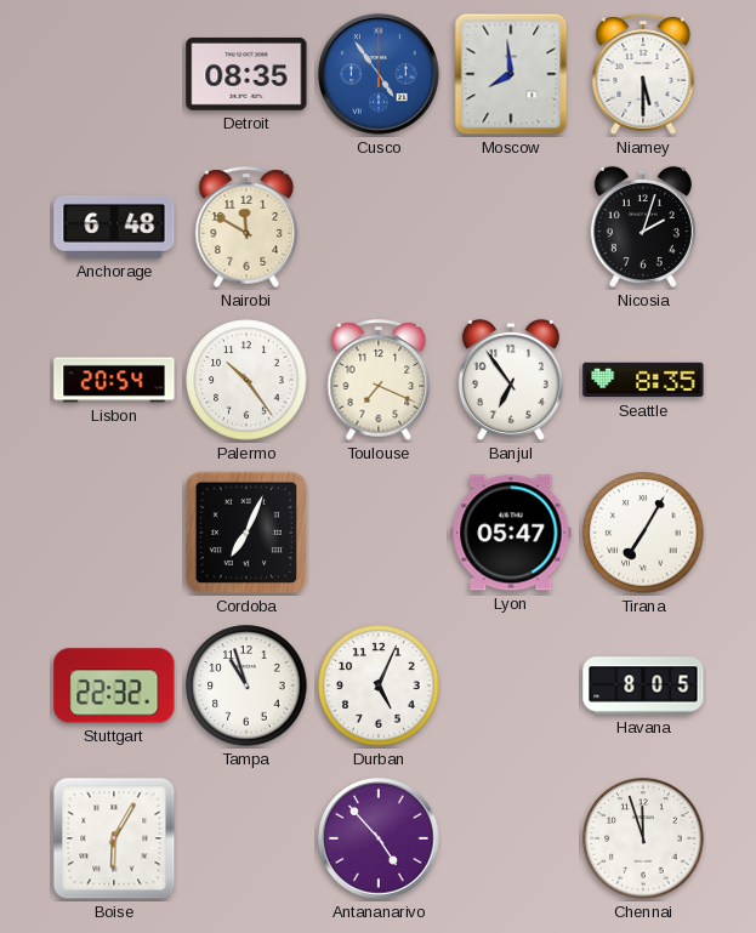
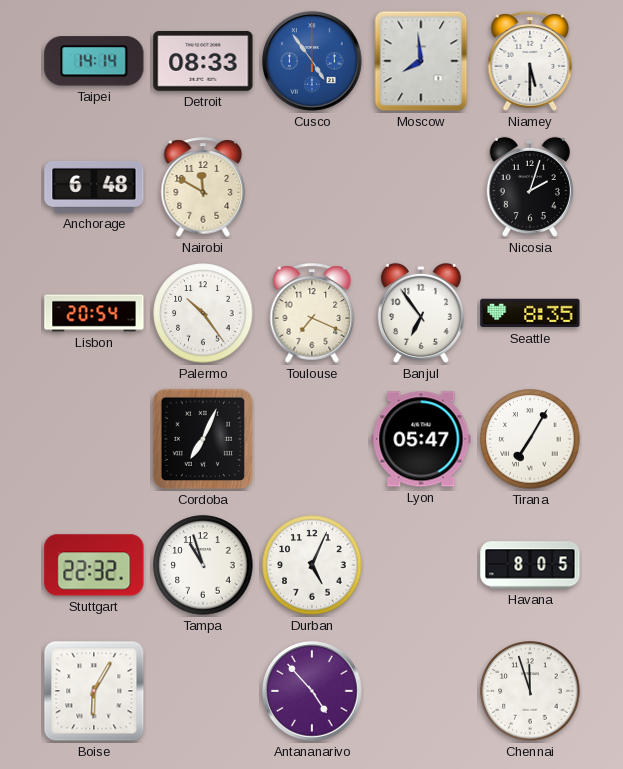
Taipei: none -> 14:14
Detroit: 08:35 -> 08:33
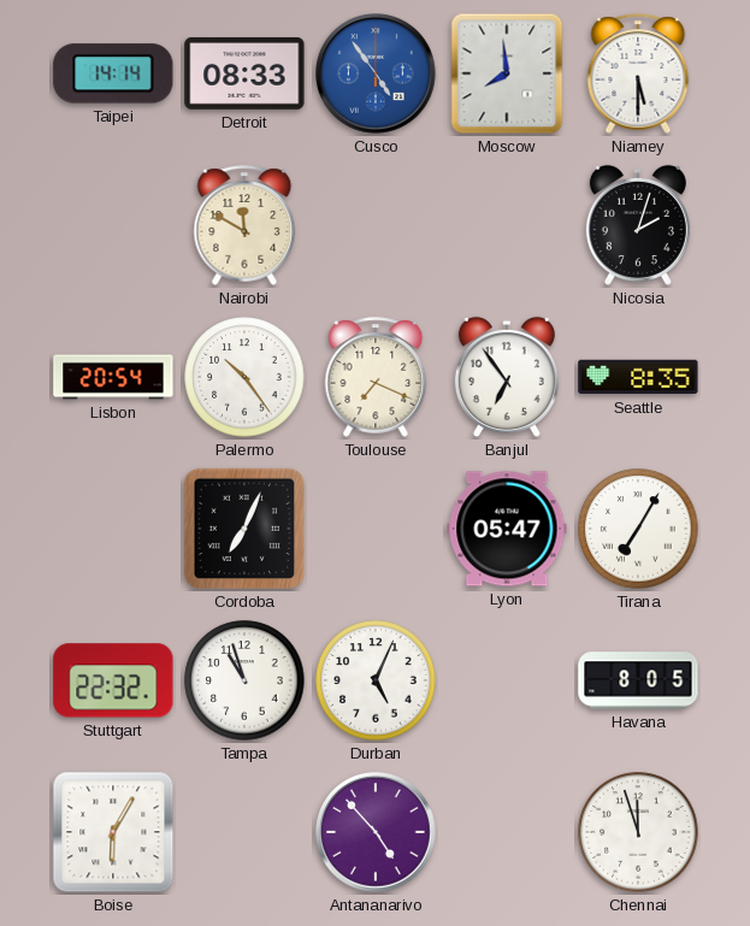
Anchorage: 6:48 -> none
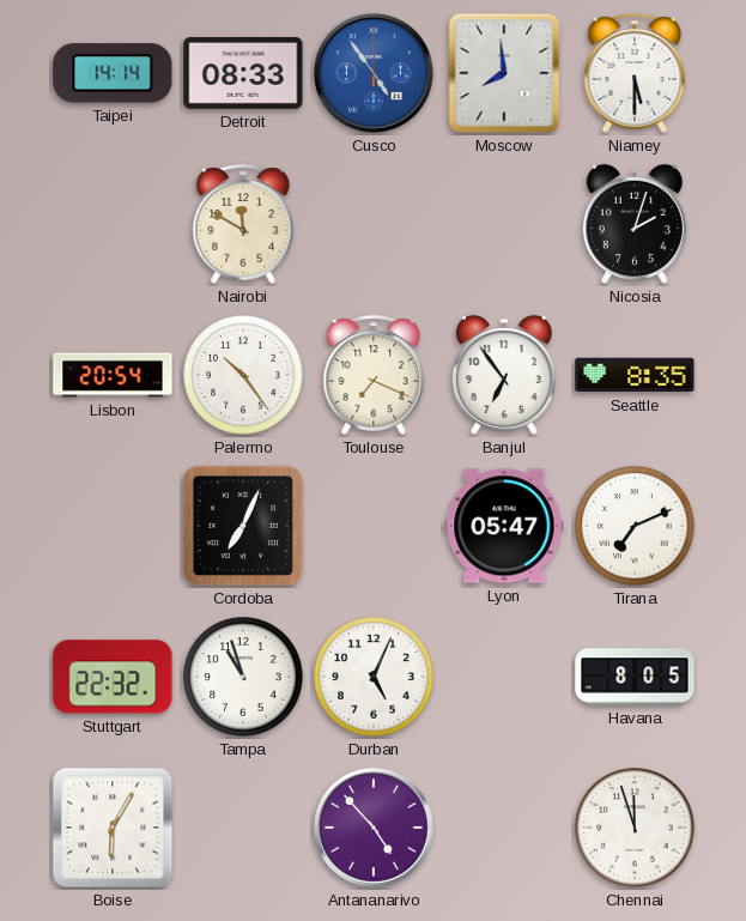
Tirana: 7:05 -> 7:11
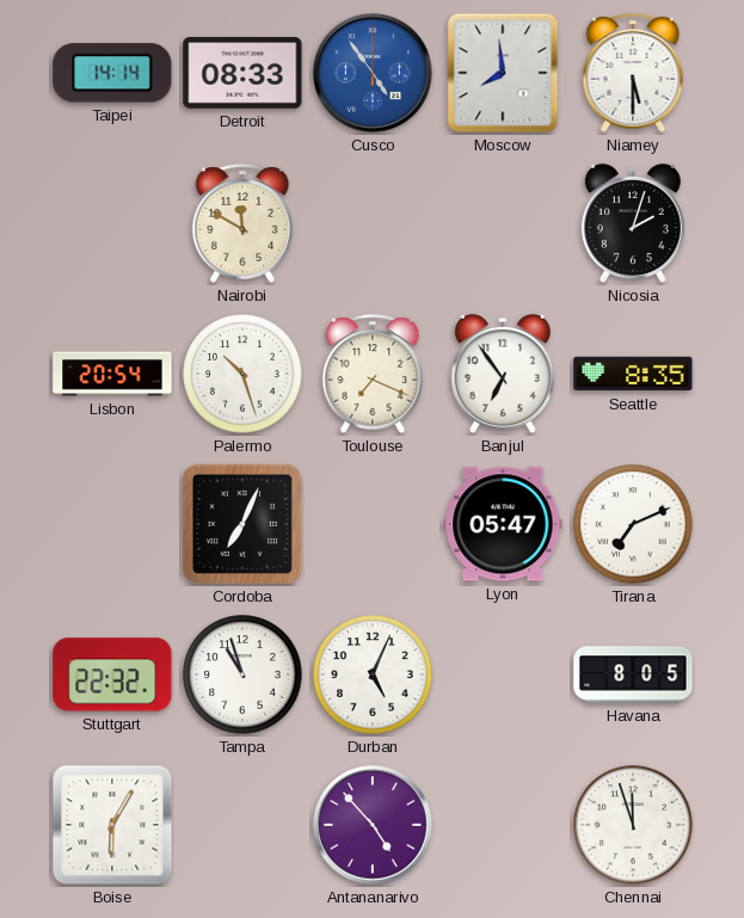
Palermo: 10:24 -> 10:27
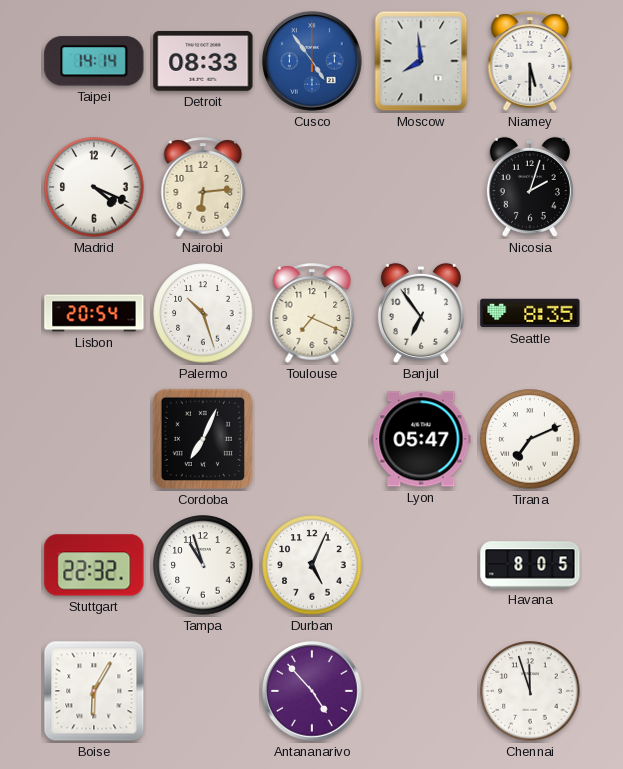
Madrid: none -> 4:19
Nairobi: 11:50 -> 6:14
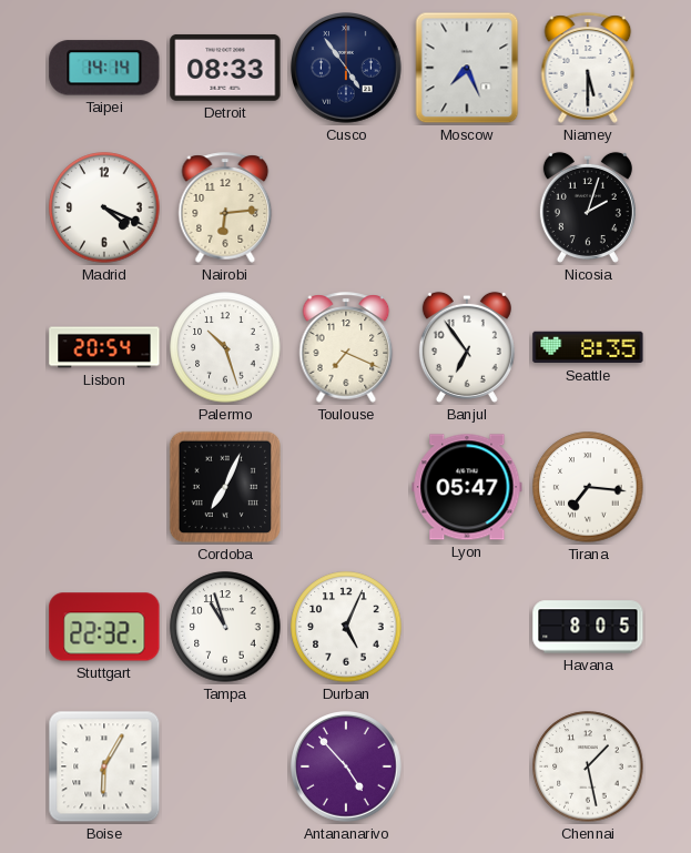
Cusco dial: blue -> navy
Moscow: 7:59 -> 7:26
Tirana: 7:11 -> 7:16
Chennai: 11:57 -> 1:28
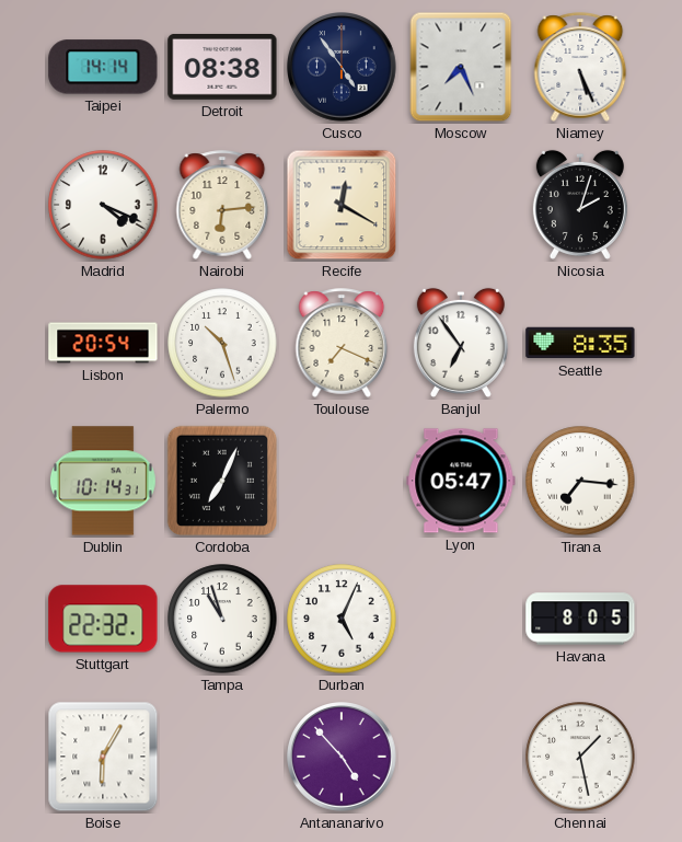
Detroit: 08:33 -> 08:38
Niamey: 5:30 -> 5:26
Recife: none -> 12:20
Dublin: none -> 10:14
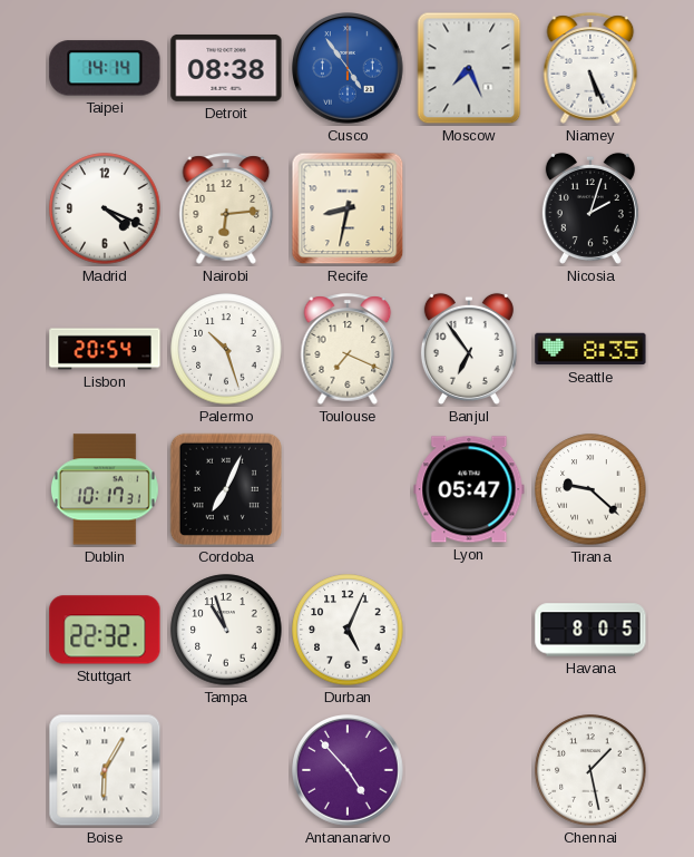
Cusco dial: navy -> blue
Recife: 12:20 -> 8:32
Dublin: 10:14 -> 10:17
Tirana: 7:16 -> 9:22
